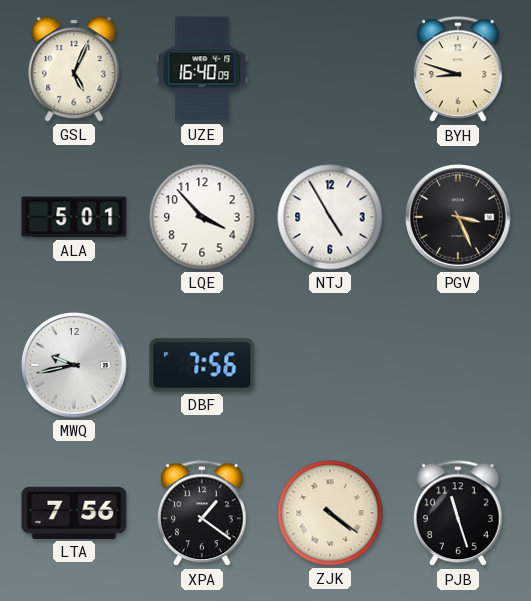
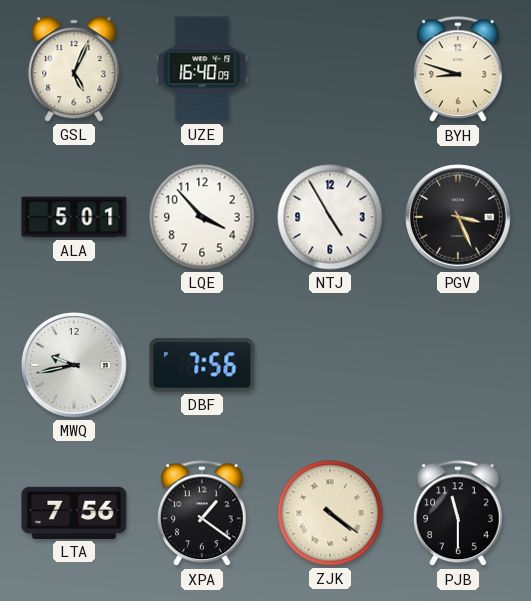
PJB: 11:27 -> 11:30
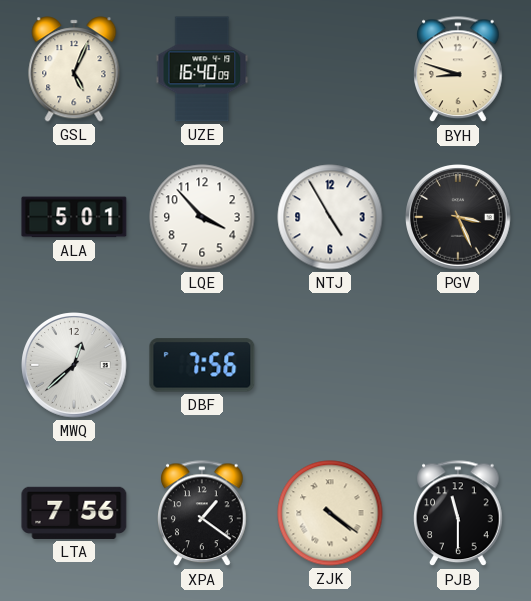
MWQ: 9:43 -> 12:38
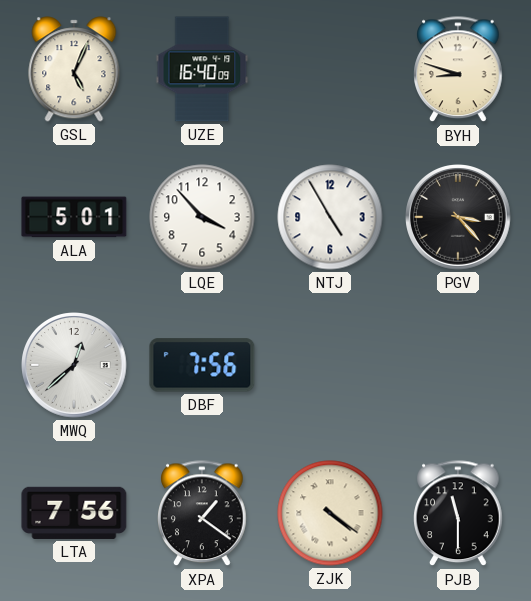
PGV: 3:26 -> 3:23
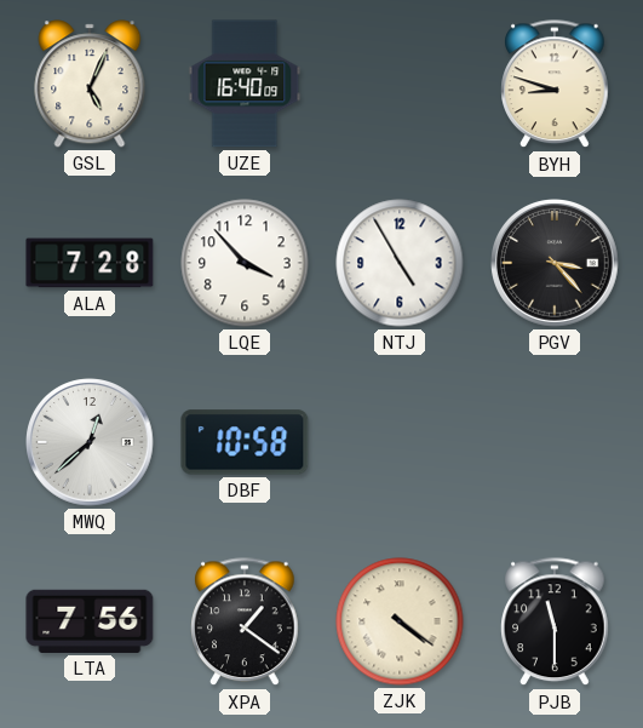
ALA: 5:01 -> 7:28
DBF: 7:56 -> 10:58
